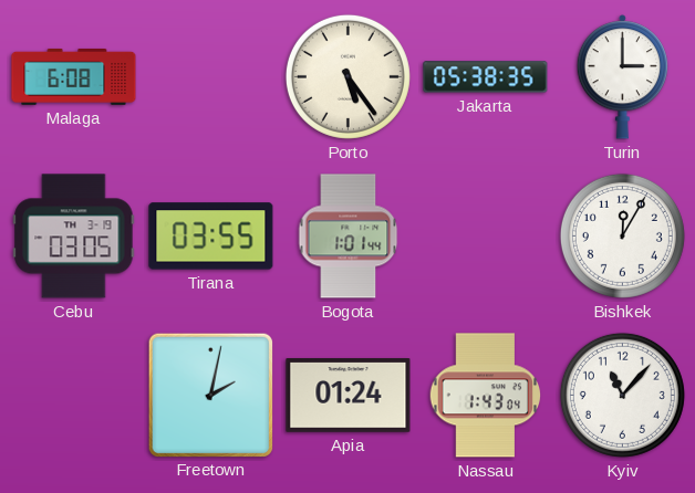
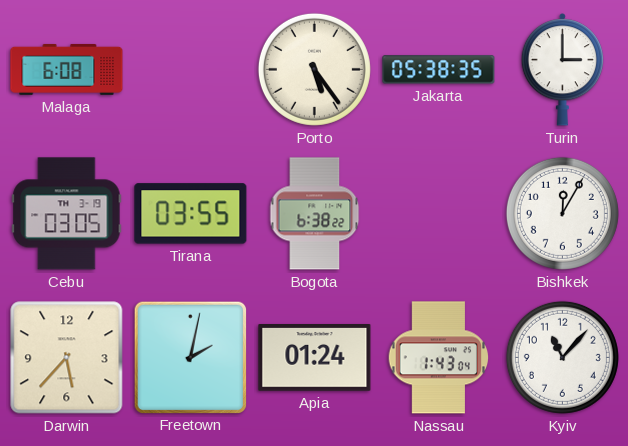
Bogota: 1:01 -> 6:38
Darwin: none -> 5:37
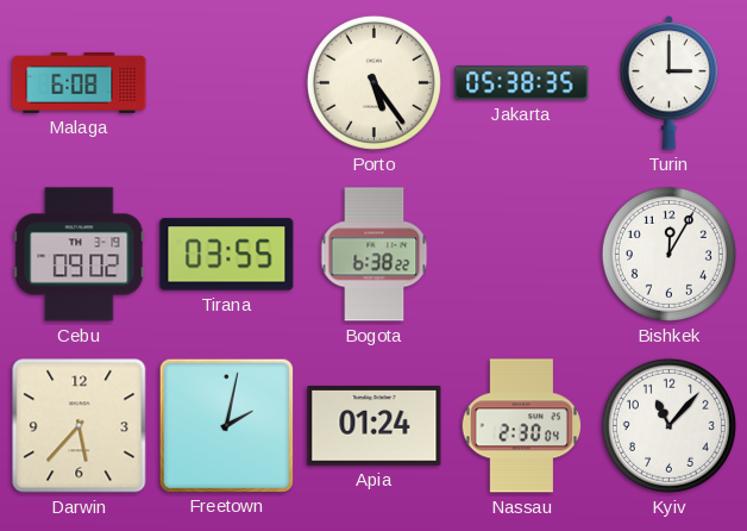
Cebu: 03:05 -> 09:02
Nassau: 1:43 -> 2:30
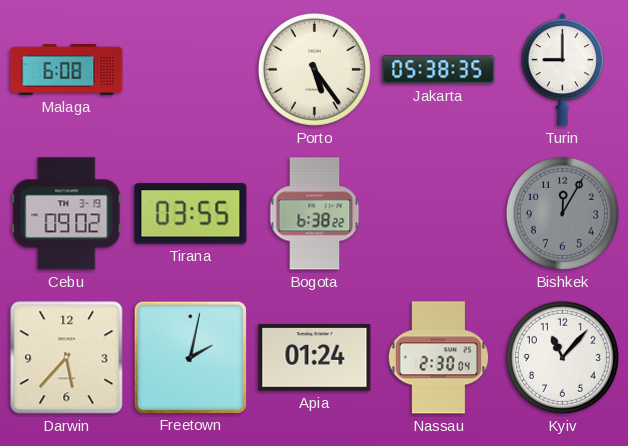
Turin: 3:00 -> 9:00
Bishkek dial: white -> grey
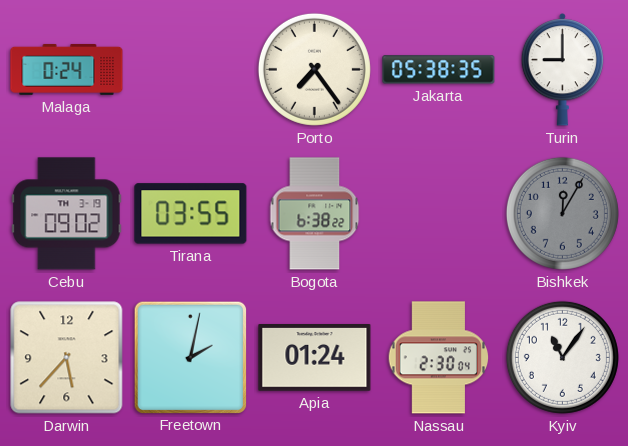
Malaga: 6:08 -> 0:24
Porto: 5:24 -> 7:24
Kyiv: 11:07 -> 11:06
